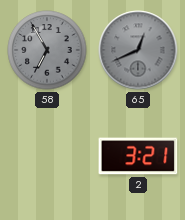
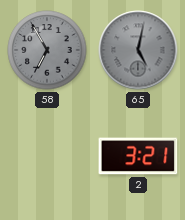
65: 12:41 -> 5:02
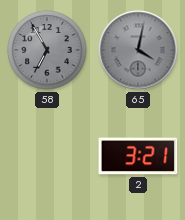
65: 5:02 -> 4:02
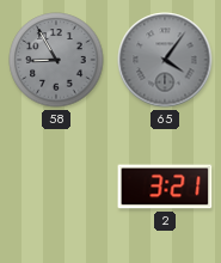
58: 6:55 -> 8:55
65: 4:02 -> 4:06
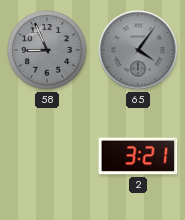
58: 8:55 -> 8:56
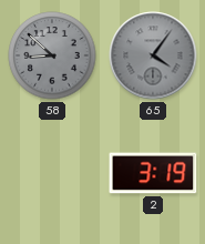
58: 8:56 -> 8:52
2: 3:21 -> 3:19
